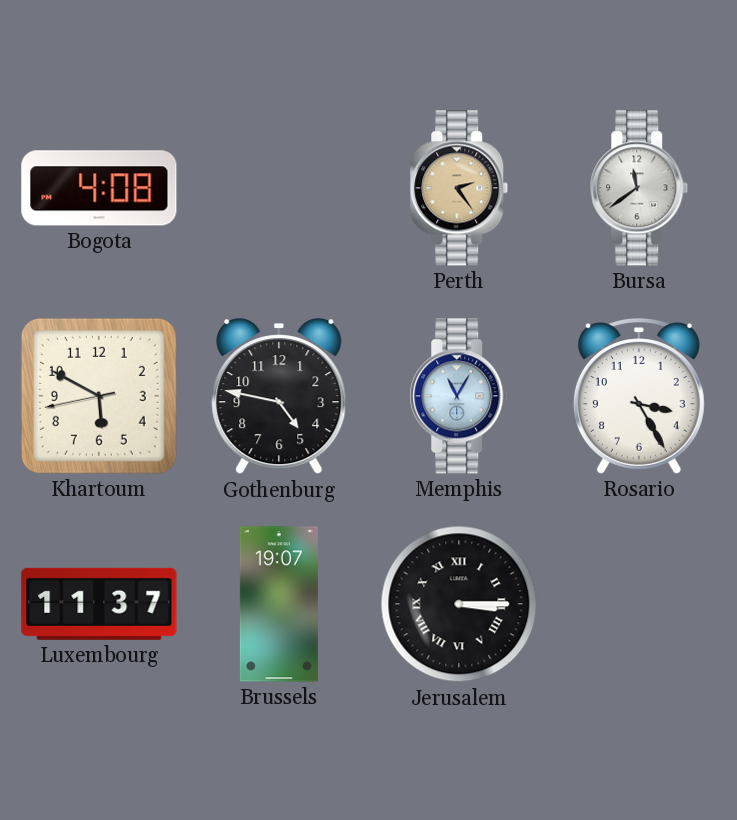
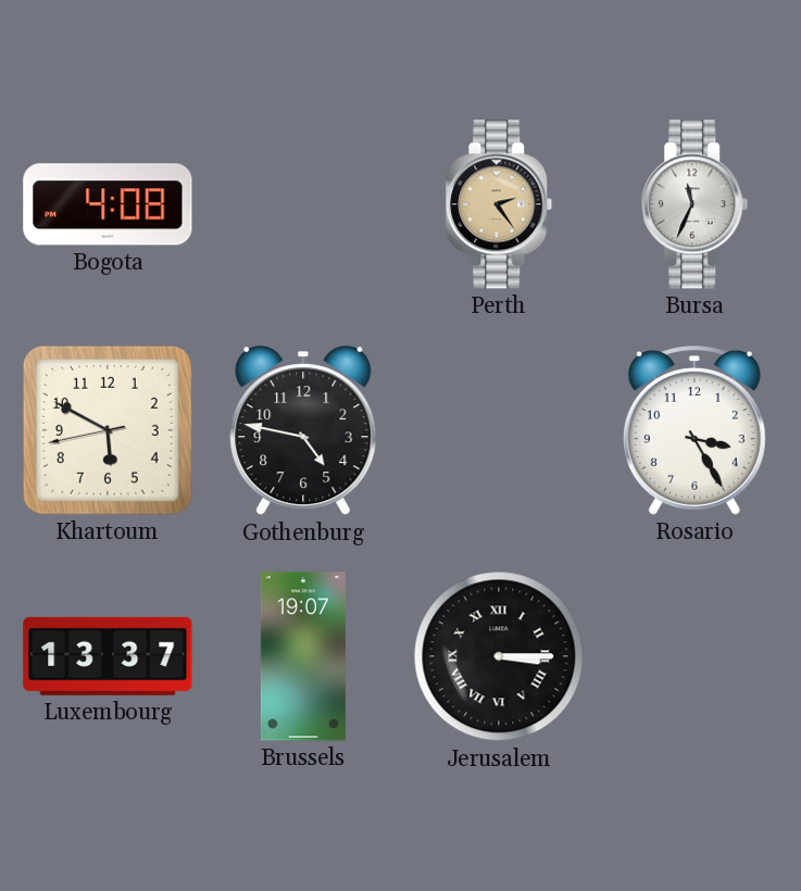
Bursa: 11:39 -> 11:34
Memphis: 11:05 -> none
Luxembourg: 11:37 -> 13:37
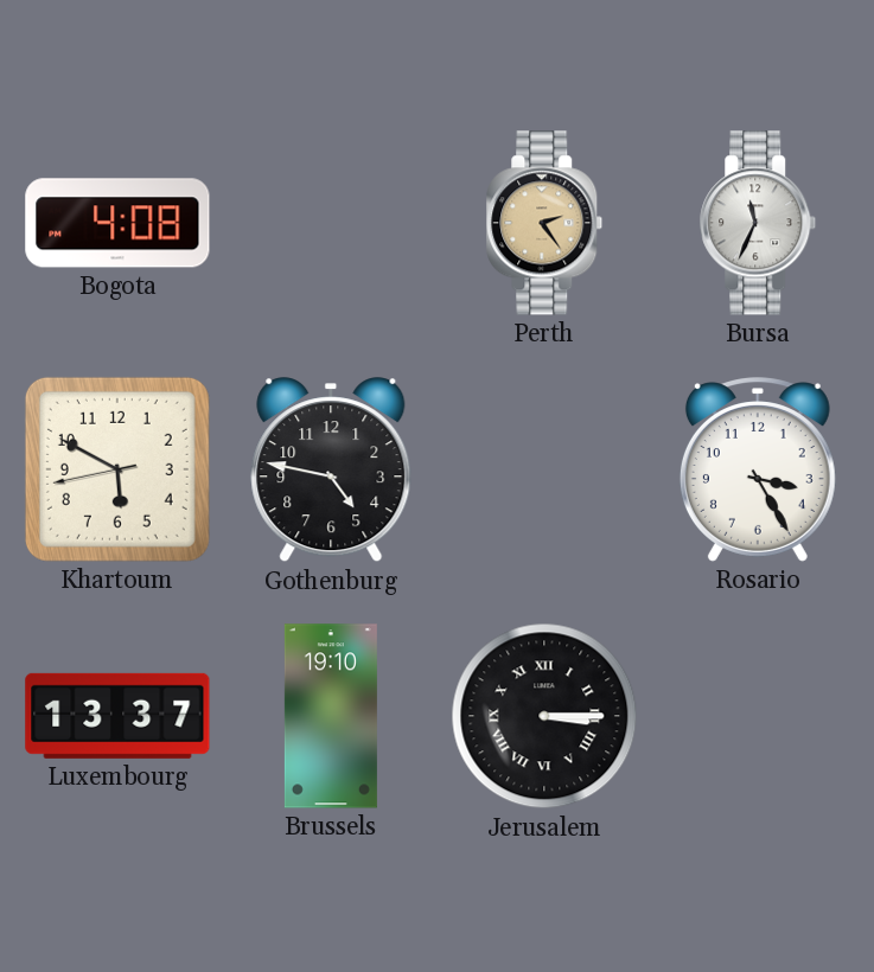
Brussels: 19:07 -> 19:10
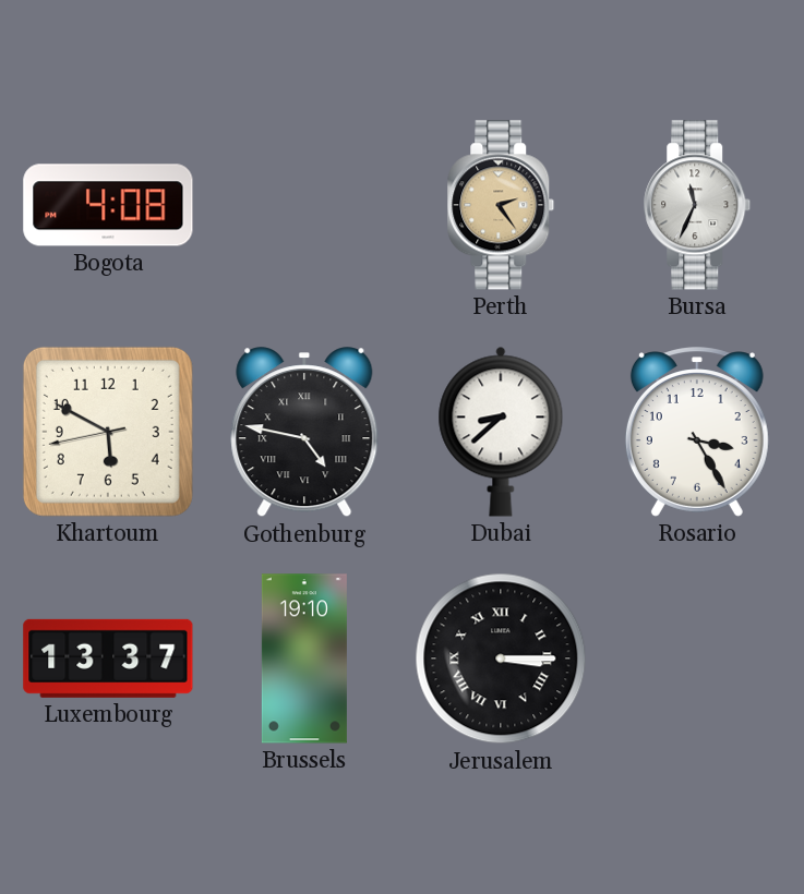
Gothenburg numerals: Arabic -> Roman
Dubai: none -> 8:38
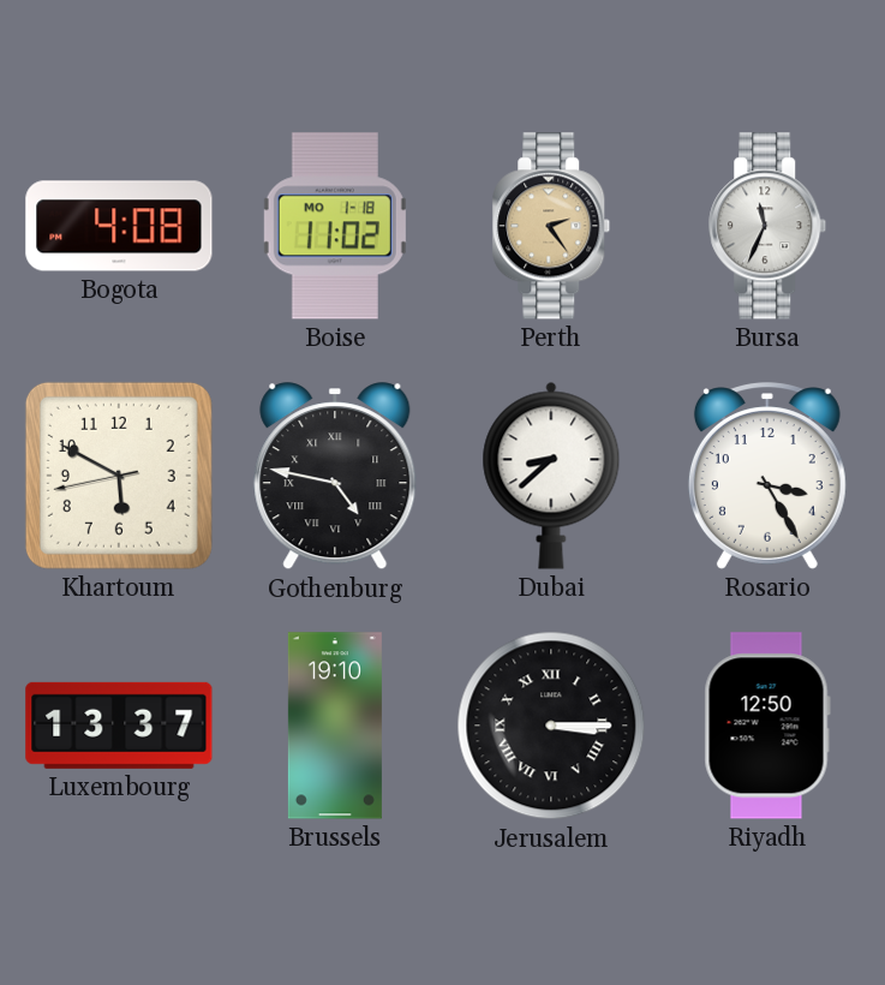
Boise: none -> 11:02
Riyadh: none -> 12:50
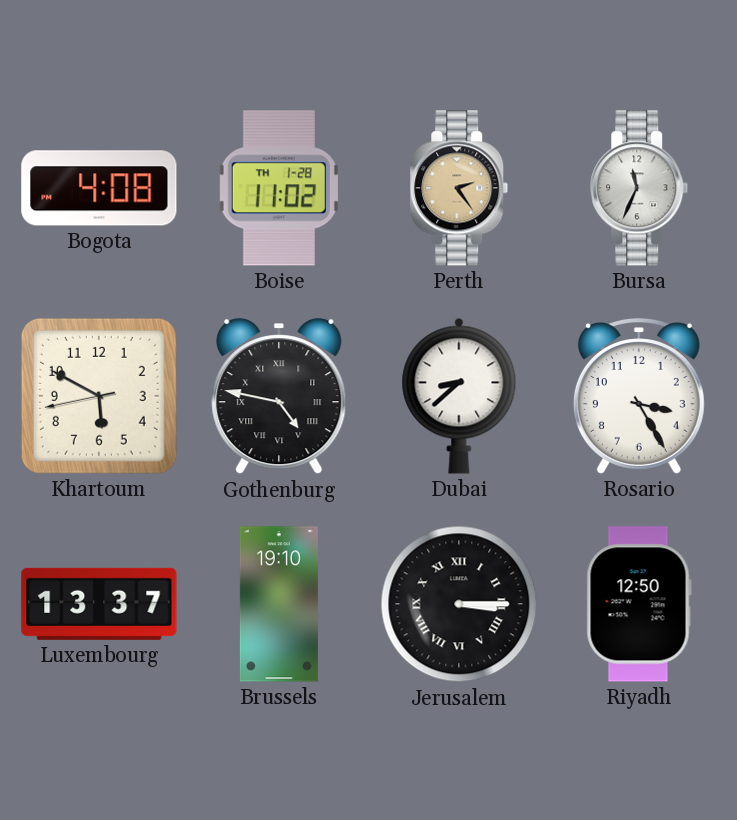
Boise date: MO 1-18 -> TH 1-28
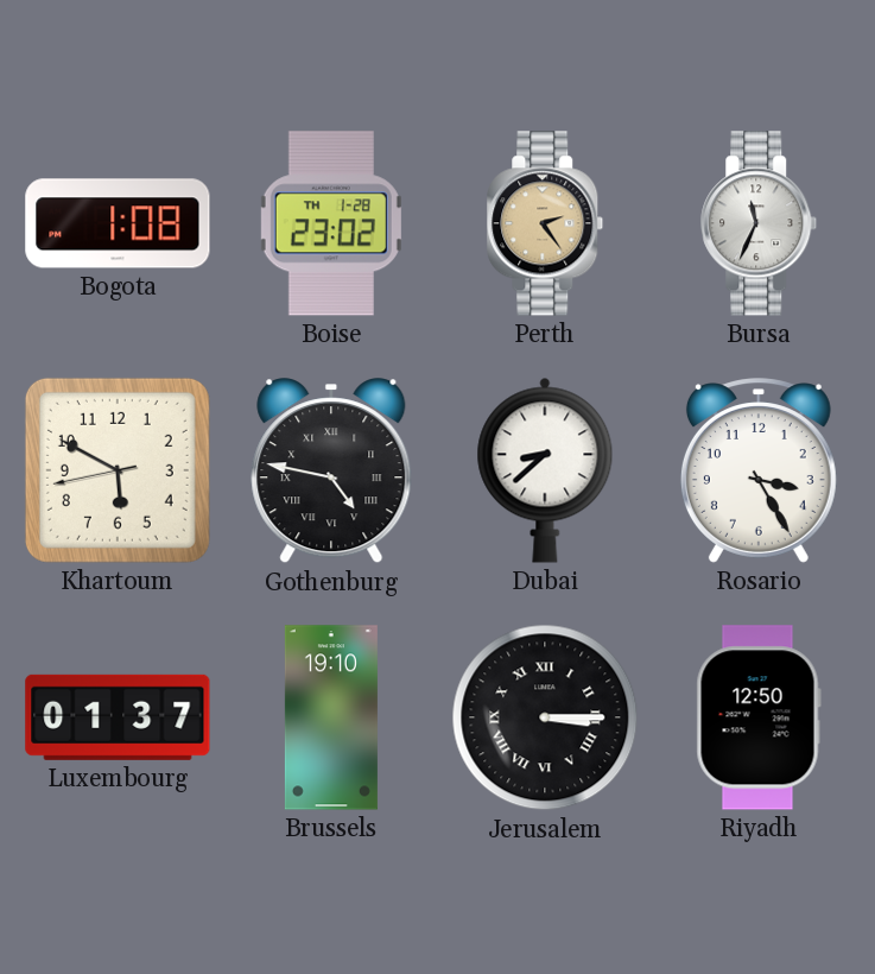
Bogota: 4:08 -> 1:08
Boise: 11:02 -> 23:02
Luxembourg: 13:37 -> 01:37
